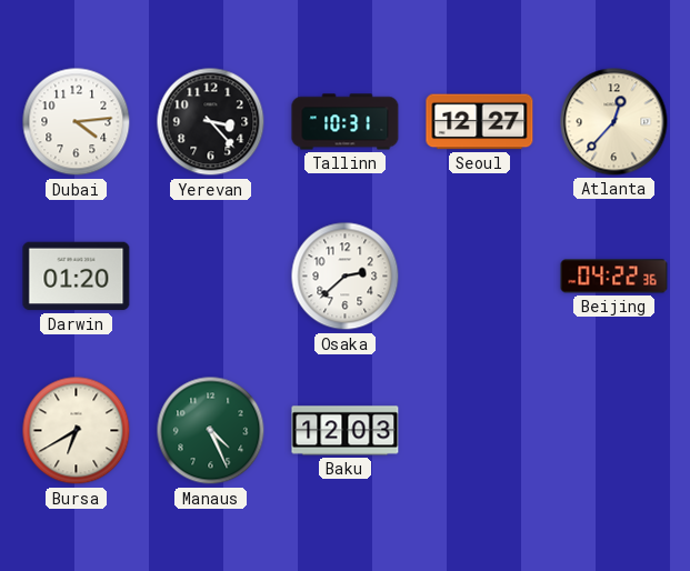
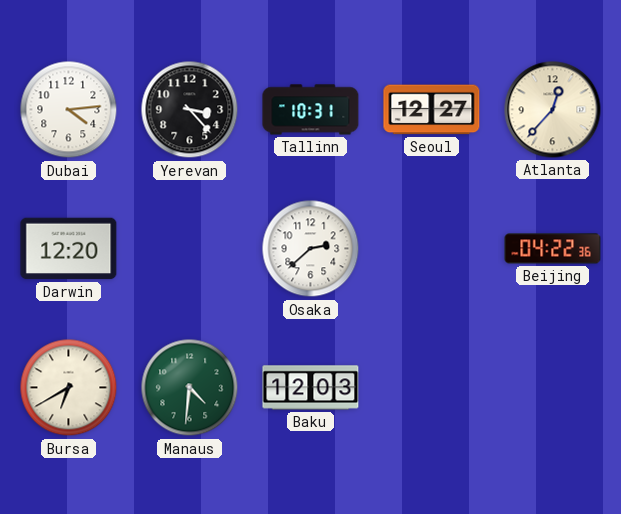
Darwin: 01:20 -> 12:20
Manaus: 4:26 -> 4:31
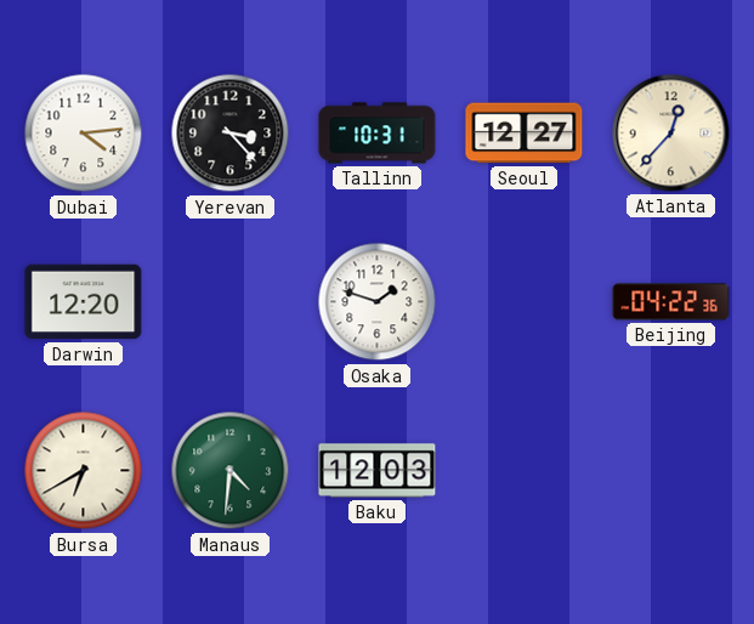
Osaka: 2:38 -> 1:48
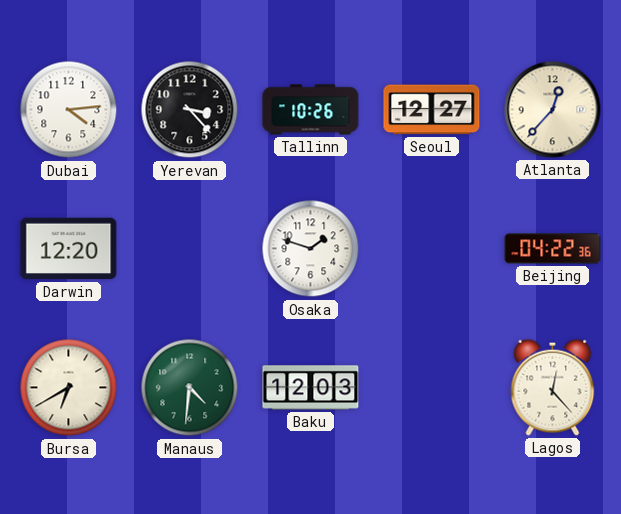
Tallinn: 10:31 -> 10:26
Lagos: none -> 12:23
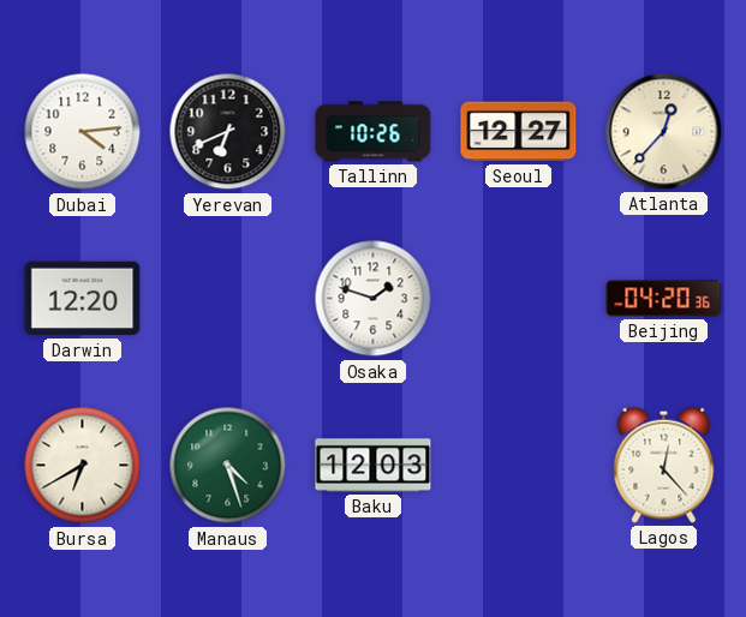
Yerevan: 3:23 -> 6:41
Beijing: 04:22 -> 04:20
Manaus: 4:31 -> 4:27
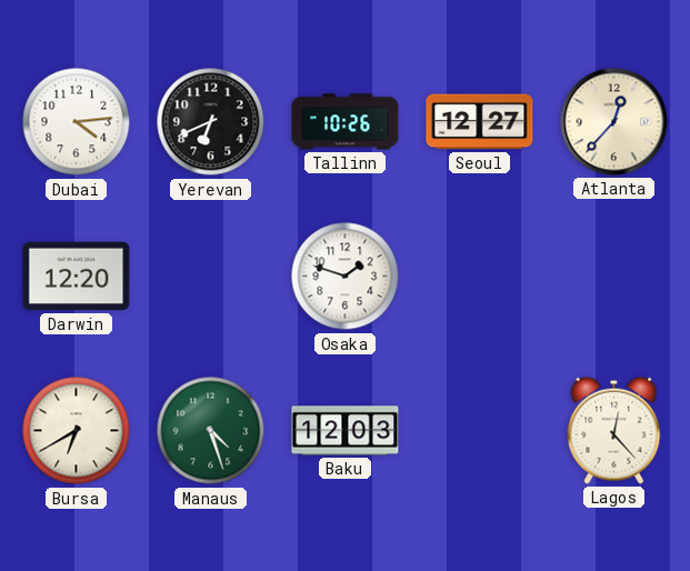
Beijing: 04:20 -> none
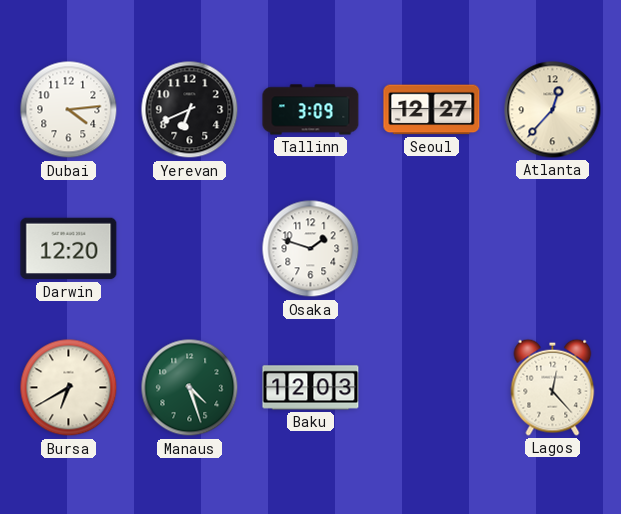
Tallinn: 10:26 -> 3:09
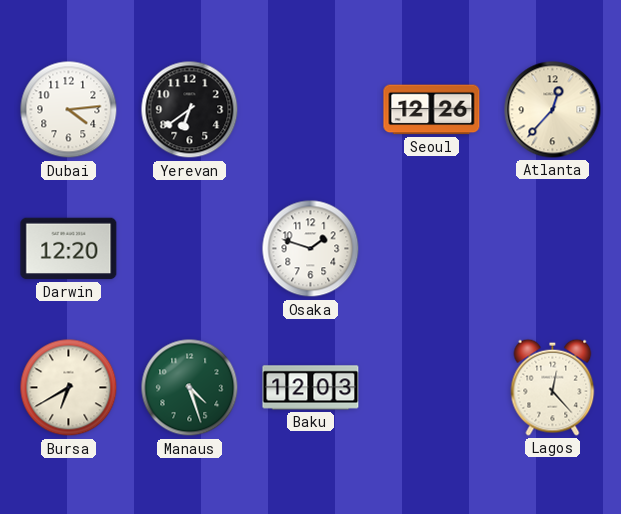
Yerevan: 6:41 -> 6:39
Tallinn: 3:09 -> none
Seoul: 12:27 -> 12:26
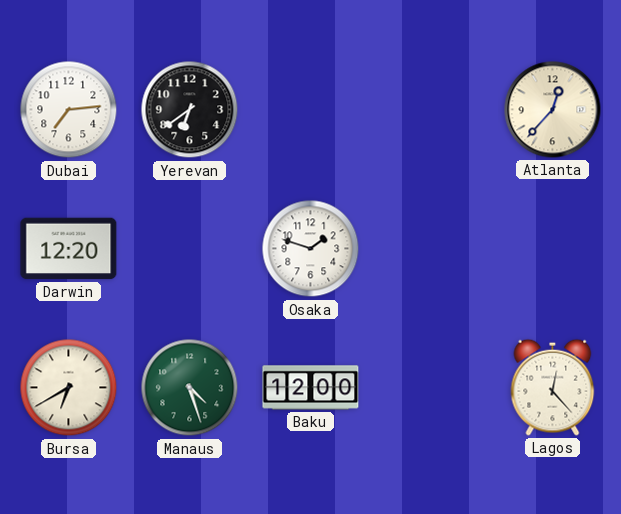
Dubai: 4:14 -> 7:14
Seoul: 12:26 -> none
Baku: 12:03 -> 12:00
